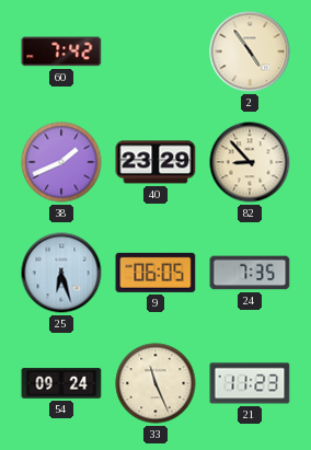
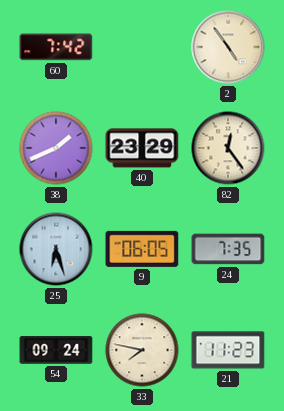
82: 8:53 -> 12:24
33: 11:26 -> 7:47
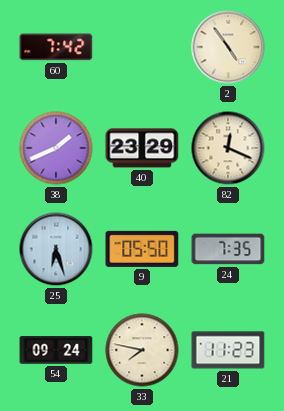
82: 12:24 -> 12:19
9: 06:05 -> 05:50
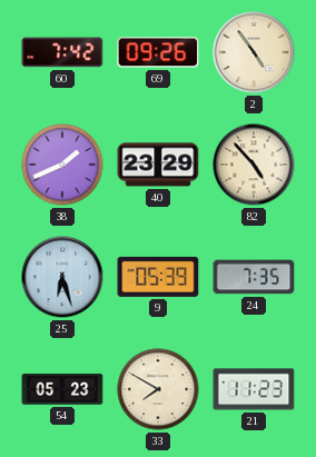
69: none -> 09:26
82: 12:19 -> 4:53
9: 05:50 -> 05:39
54: 09:24 -> 05:23
33: 7:47 -> 7:50
